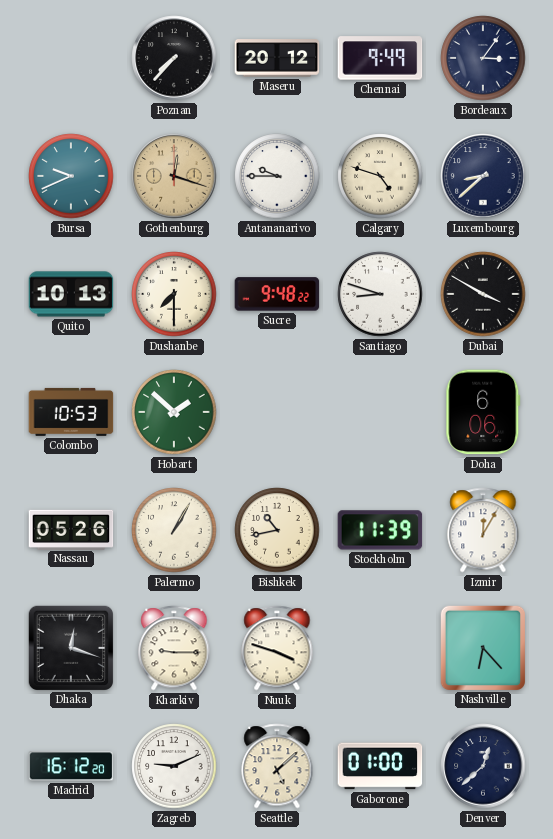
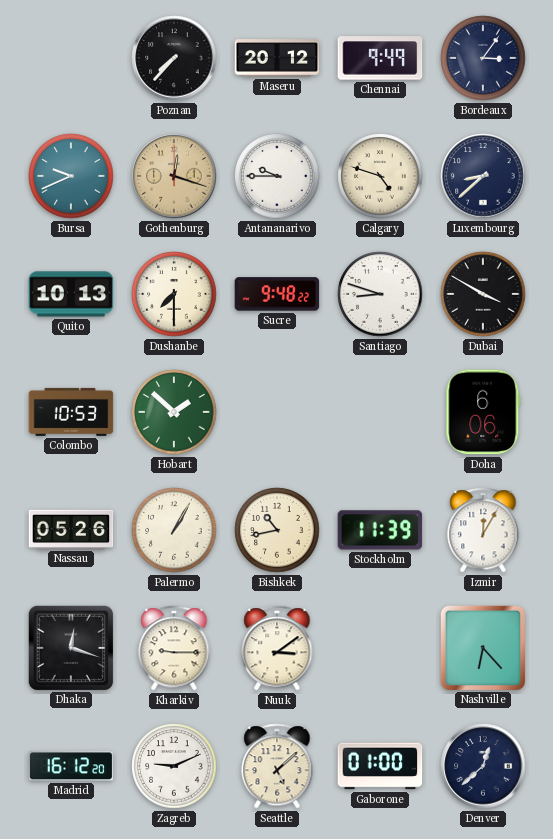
Nuuk: 3:48 -> 3:09
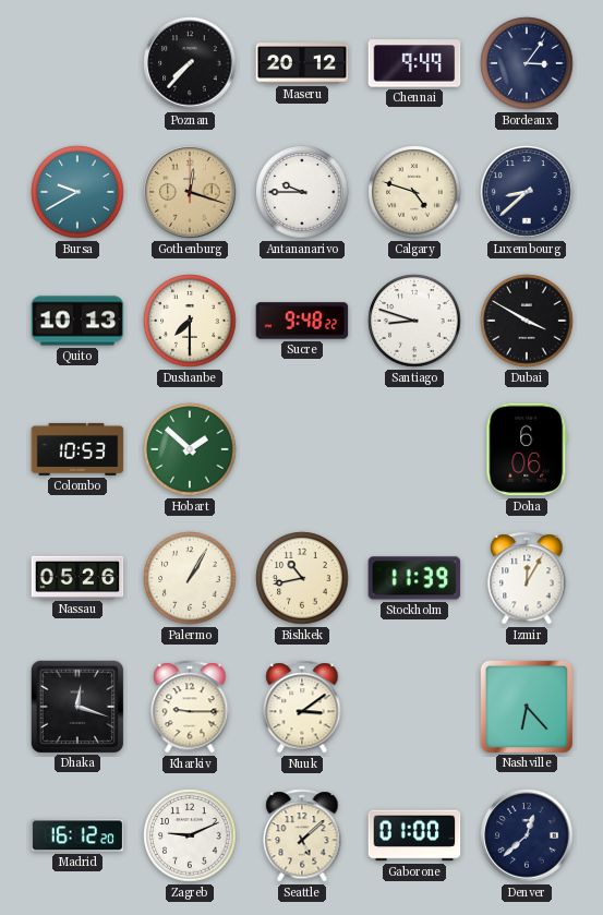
Bursa: 9:41 -> 9:40
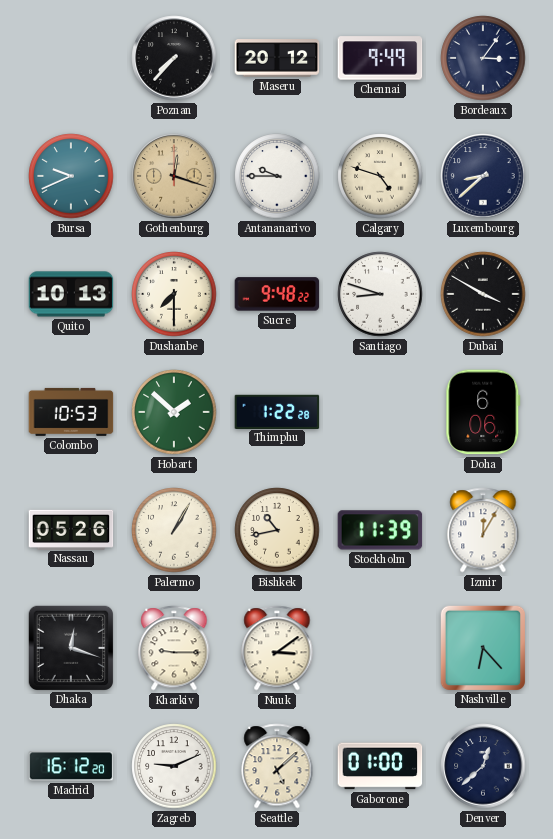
Bursa: 9:40 -> 9:41
Thimphu: none -> 1:22
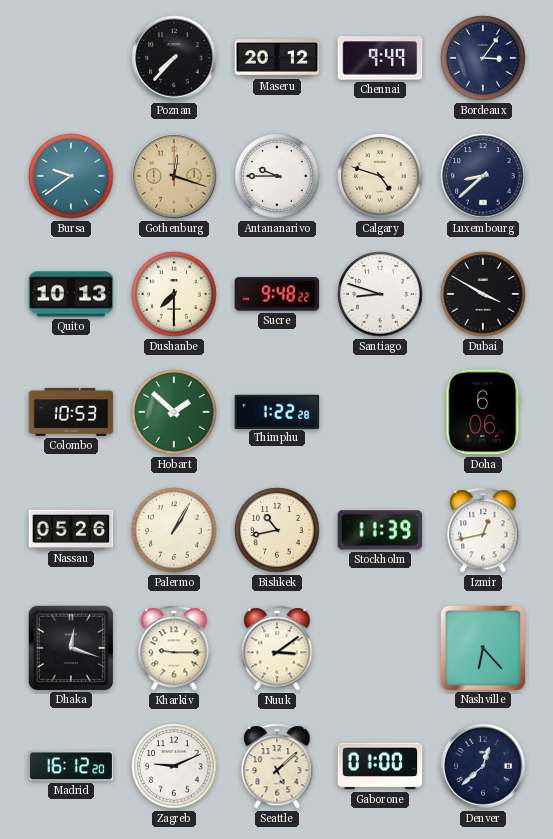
Bursa: 9:41 -> 9:39
Izmir: 12:05 -> 12:43
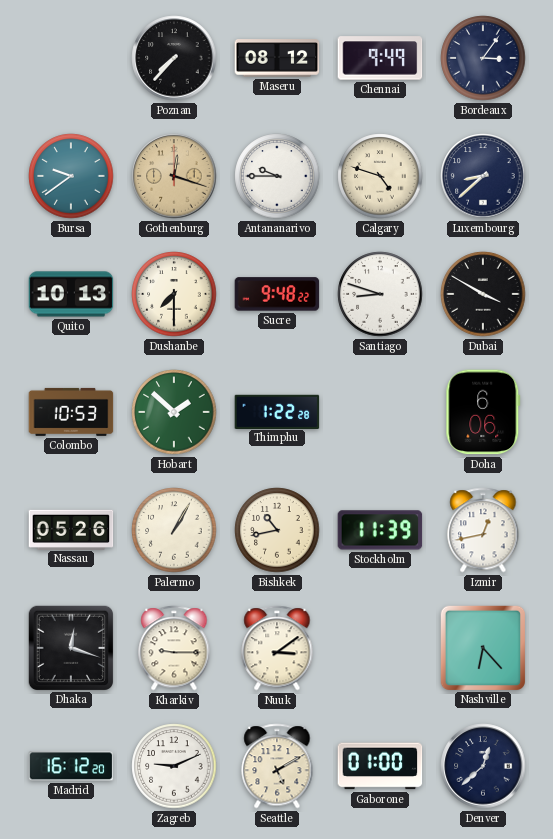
Maseru: 20:12 -> 08:12
Seattle: 5:08 -> 5:10
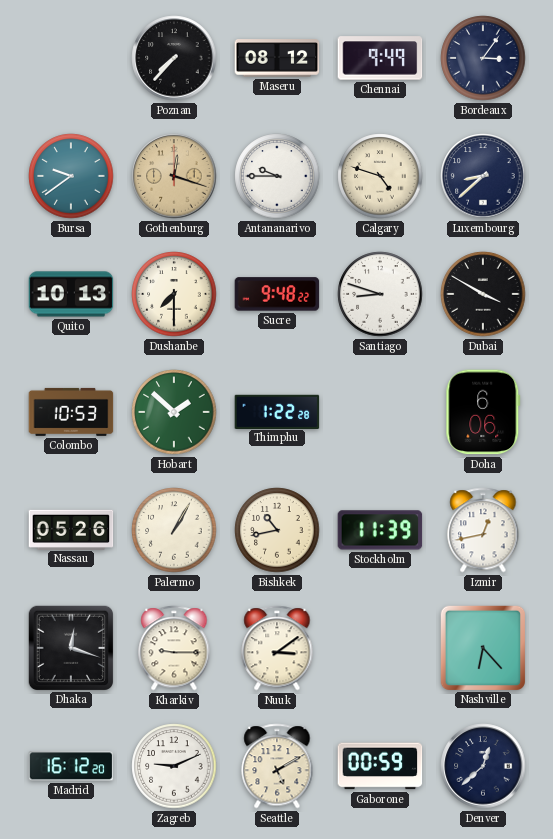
Gaborone: 01:00 -> 00:59
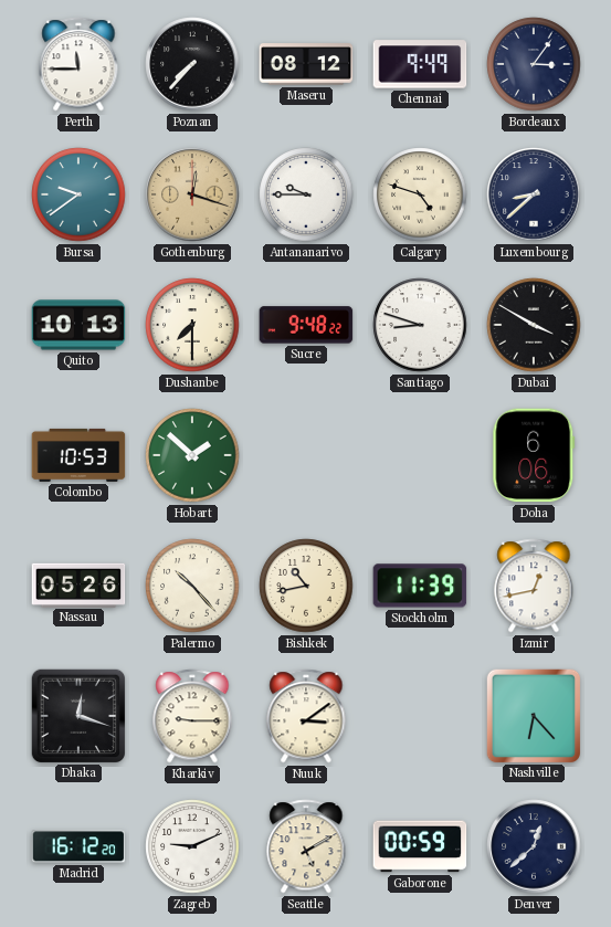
Perth: none -> 11:45
Thimphu: 1:22 -> none
Palermo: 1:05 -> 10:23
